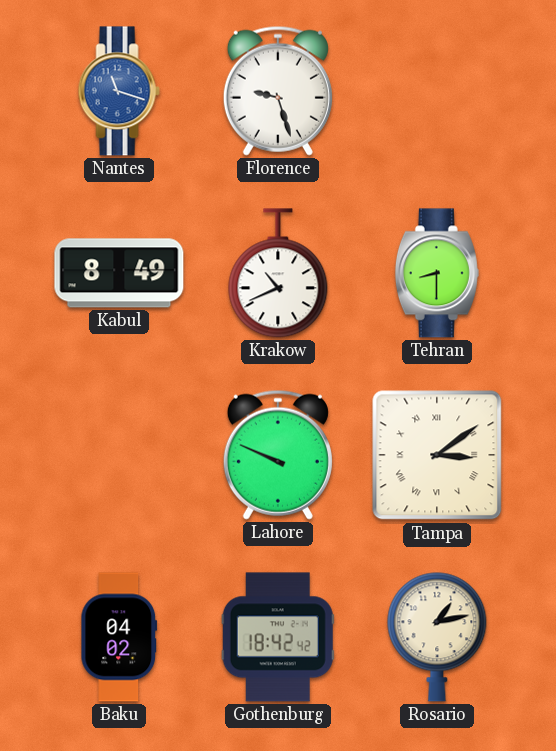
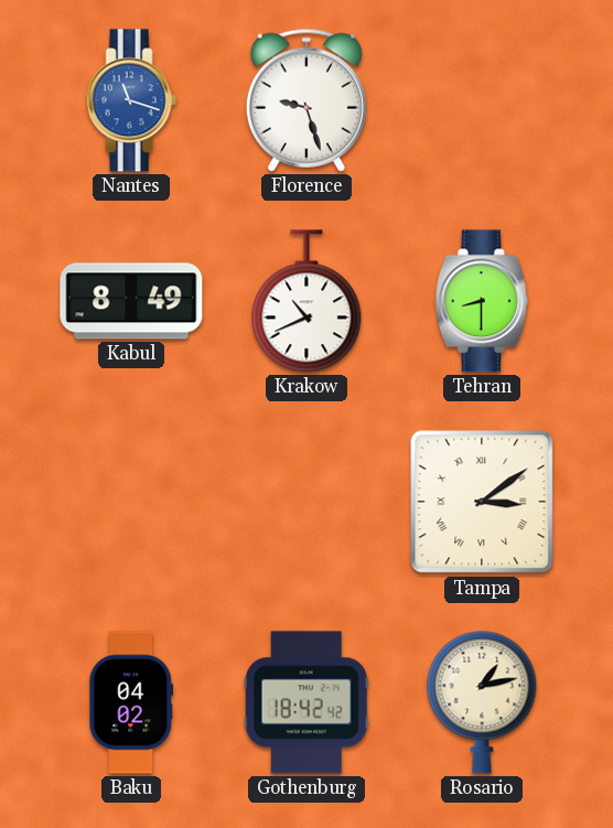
Lahore: 9:49 -> none
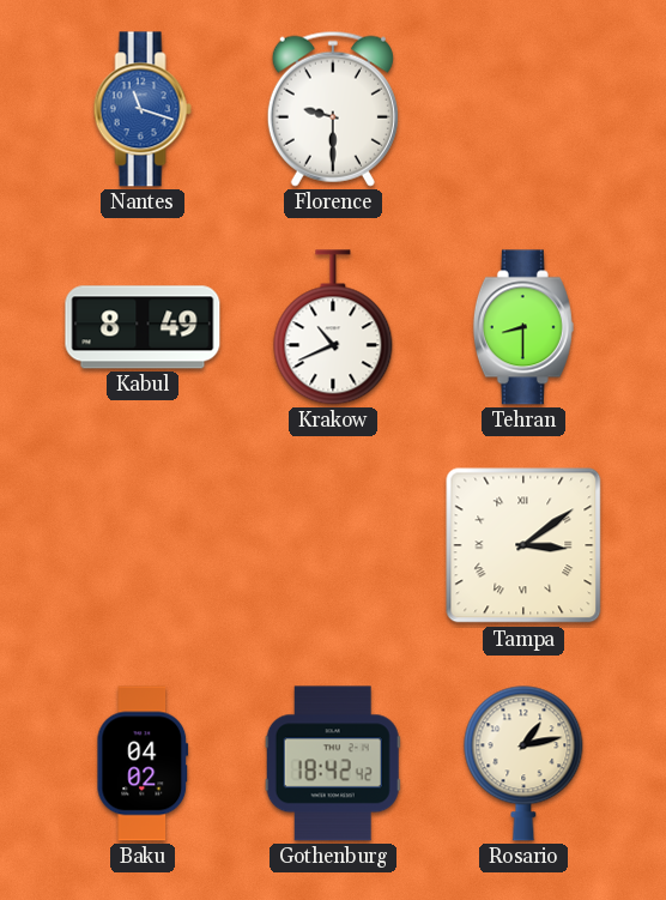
Florence: 9:27 -> 9:30
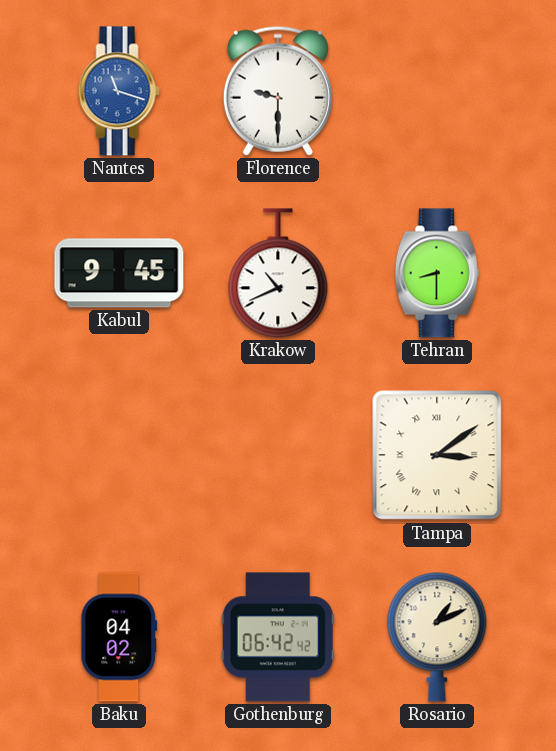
Kabul: 8:49 -> 9:45
Gothenburg: 18:42 -> 06:42
Rosario: 1:13 -> 1:11
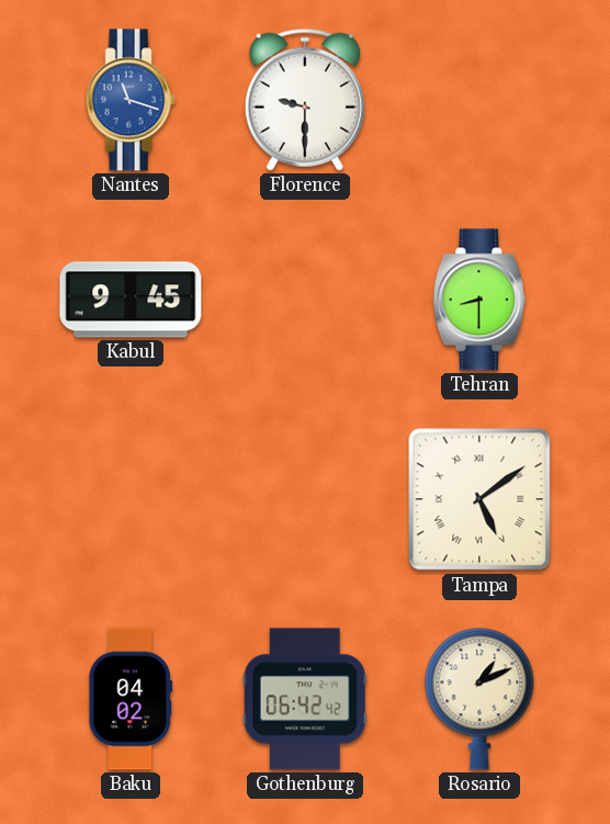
Krakow: 10:41 -> none
Tampa: 3:09 -> 5:09
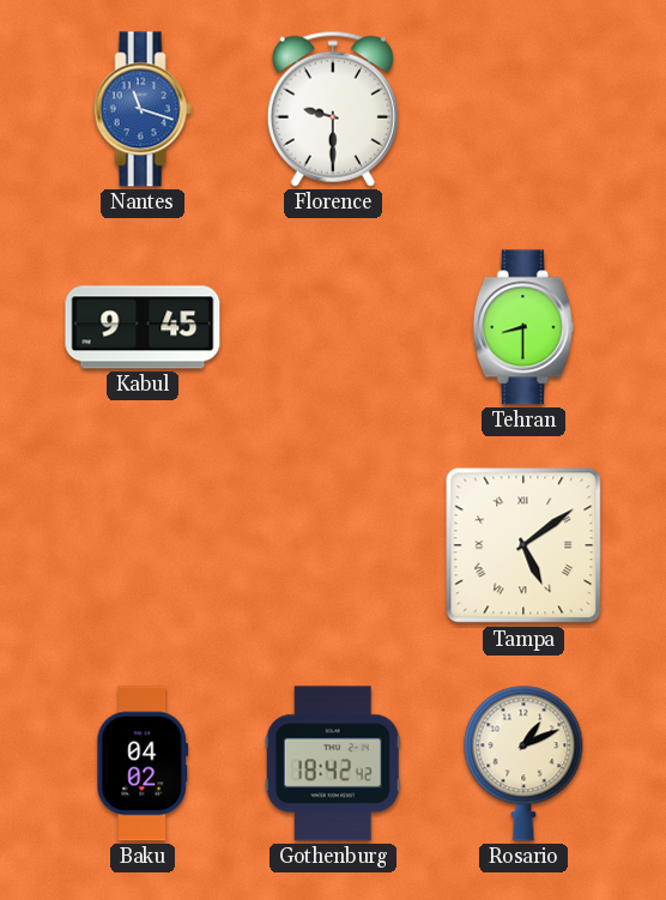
Gothenburg: 06:42 -> 18:42
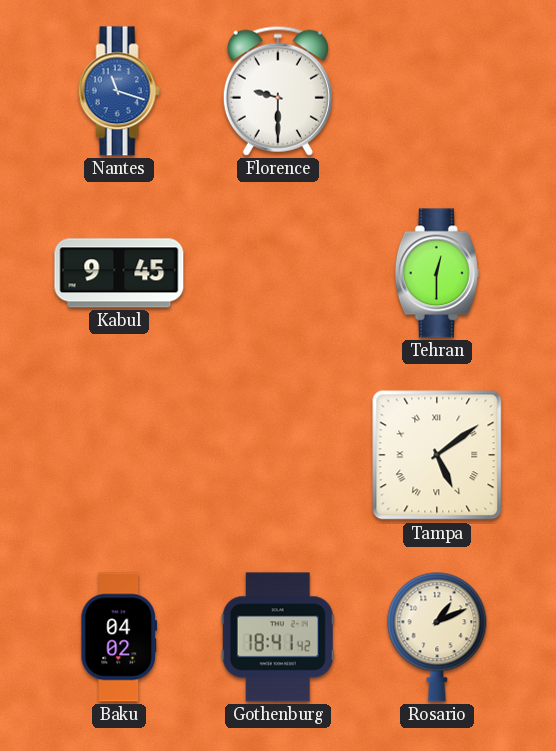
Tehran: 8:30 -> 12:30
Gothenburg: 18:42 -> 18:41
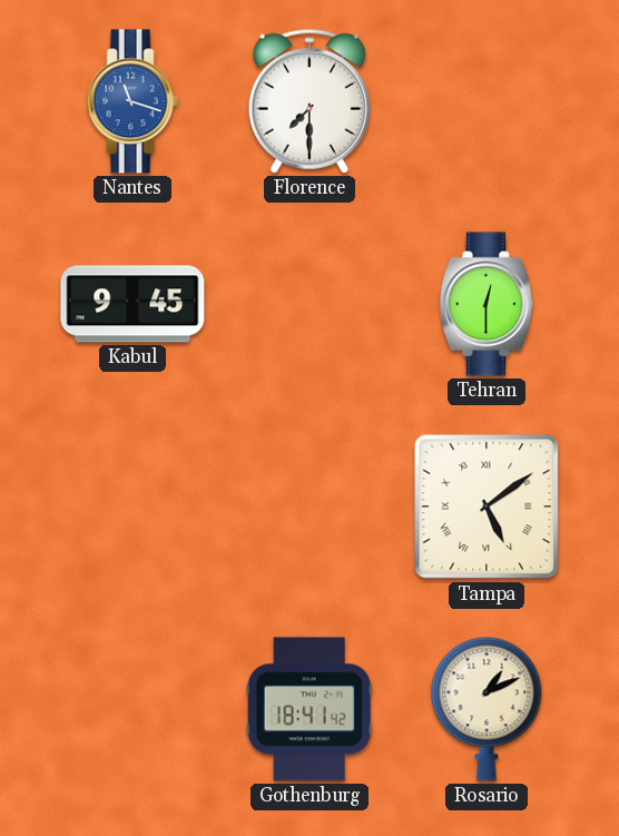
Florence: 9:30 -> 7:30
Baku: 04:02 -> none
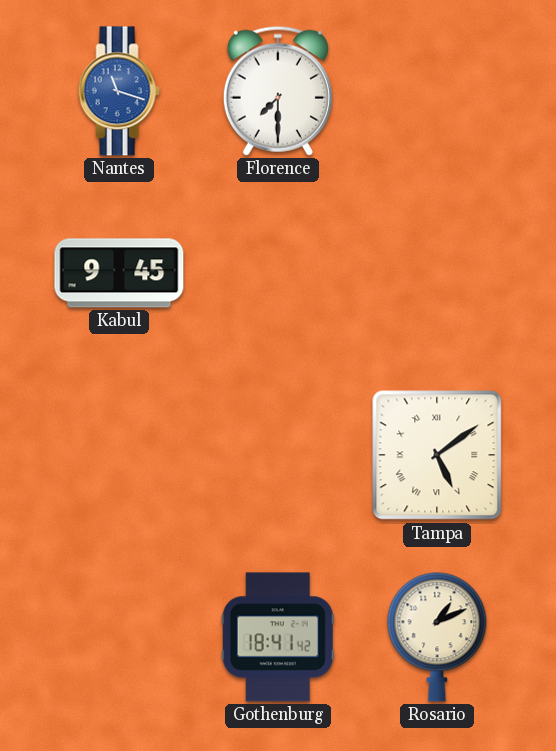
Tehran: 12:30 -> none
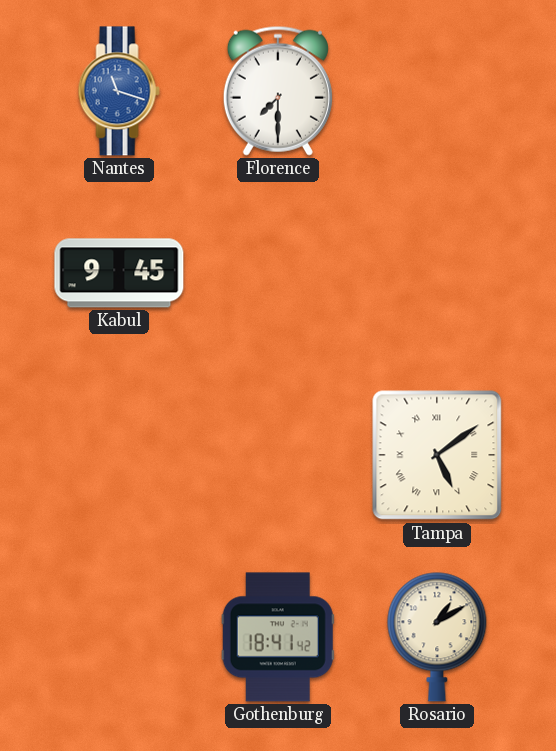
Rosario: 1:11 -> 1:10
